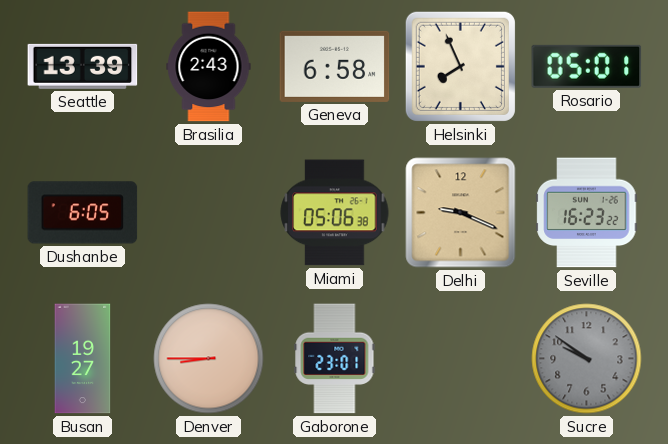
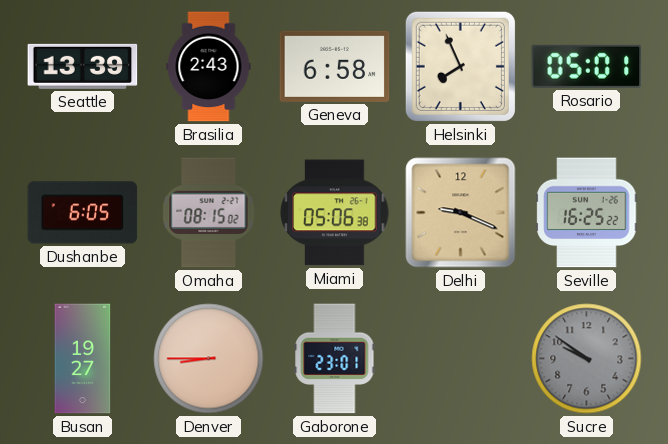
Omaha: none -> 08:15
Seville: 16:23 -> 16:25
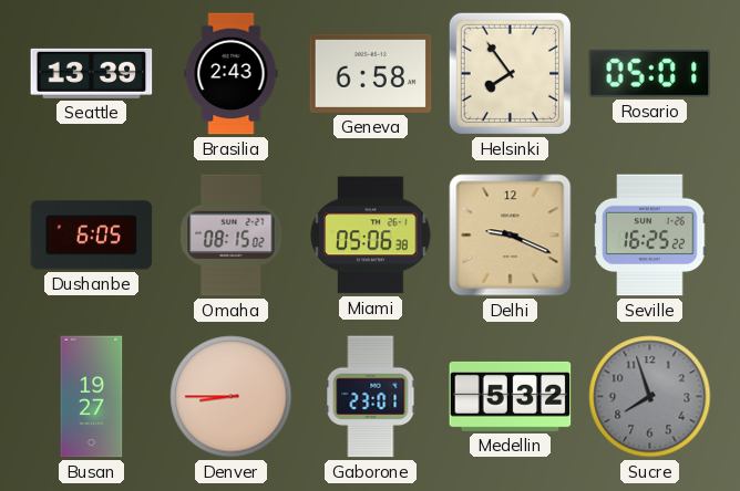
Helsinki: 7:56 -> 7:54
Medellin: none -> 5:32
Sucre: 9:51 -> 7:57
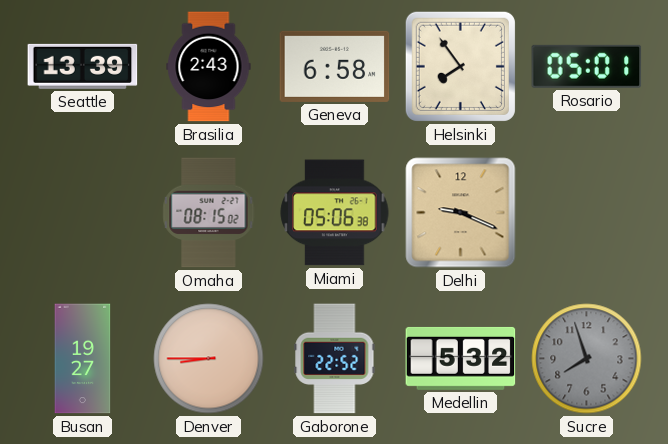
Dushanbe: 6:05 -> none
Seville: 16:25 -> none
Gaborone: 23:01 -> 22:52
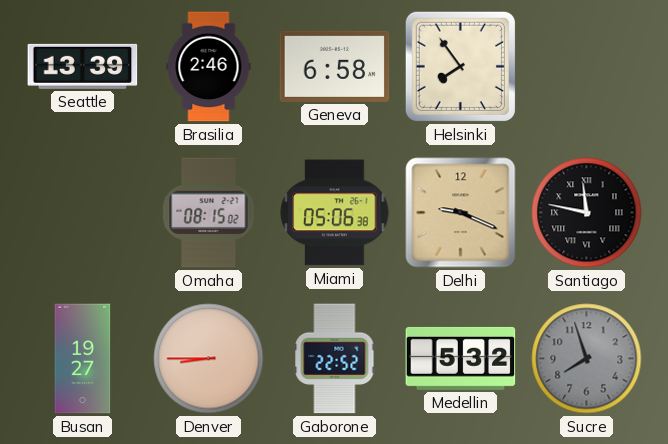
Brasilia: 2:43 -> 2:46
Rosario: 05:01 -> none
Santiago: none -> 11:47
